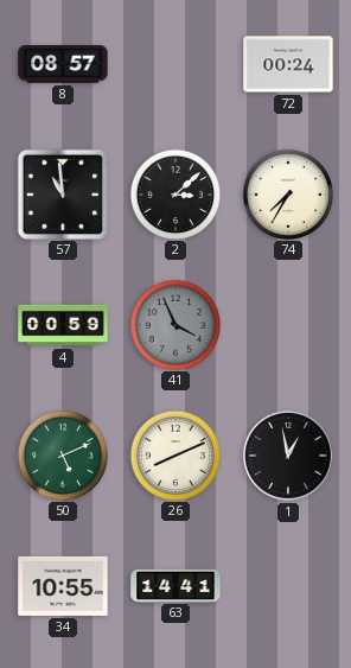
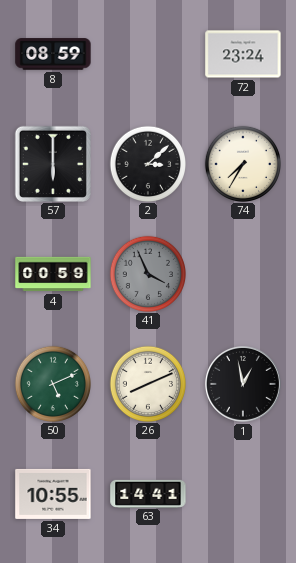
8: 08:57 -> 08:59
72: 00:24 -> 23:24
57: 10:59 -> 6:00
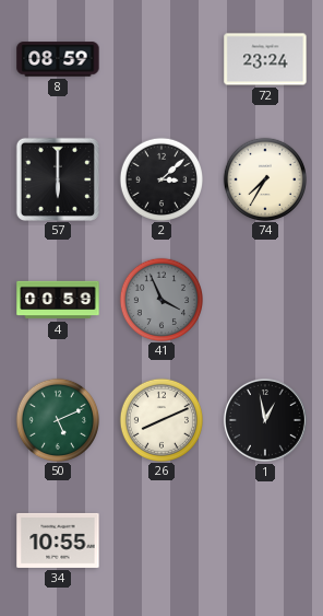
63: 14:41 -> none
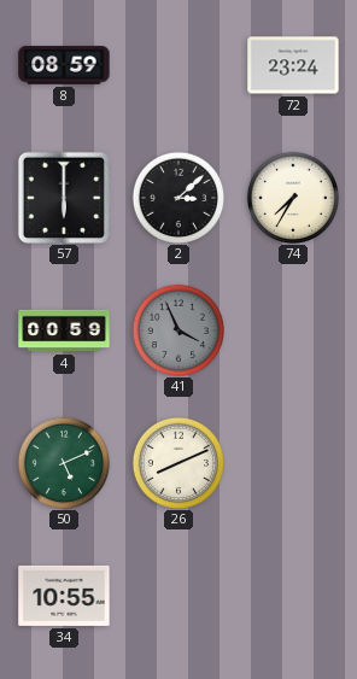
1: 12:58 -> none
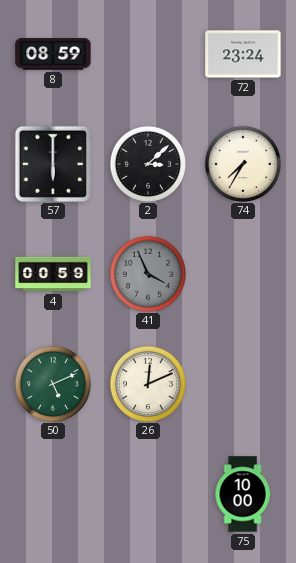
26: 8:11 -> 12:11
34: 10:55 -> none
75: none -> 10:00
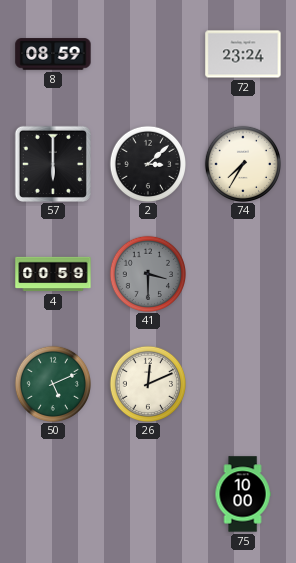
41: 3:56 -> 3:30
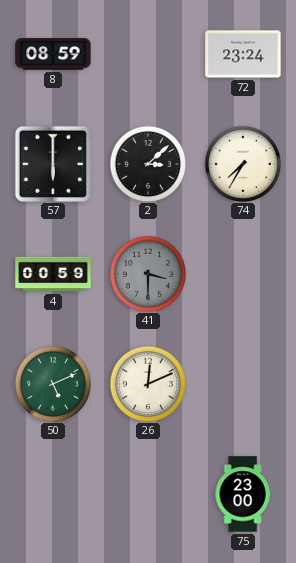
75: 10:00 -> 23:00
